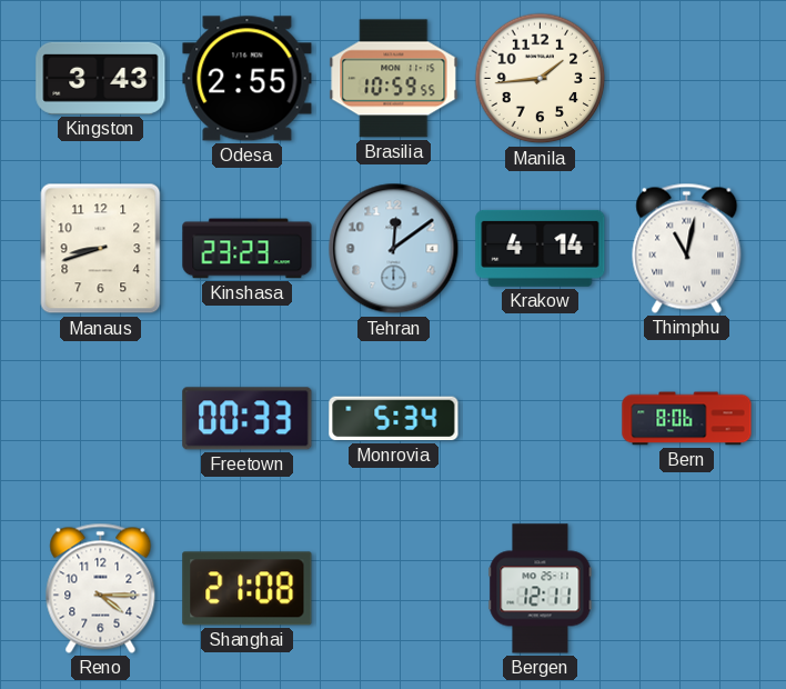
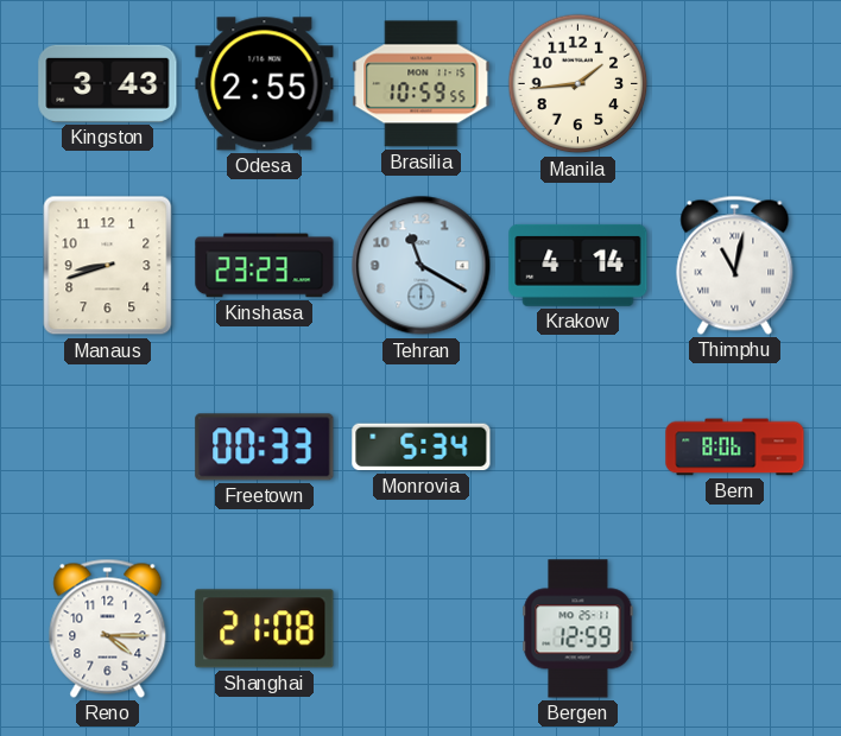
Tehran: 12:09 -> 11:20
Bergen: 12:11 -> 12:59
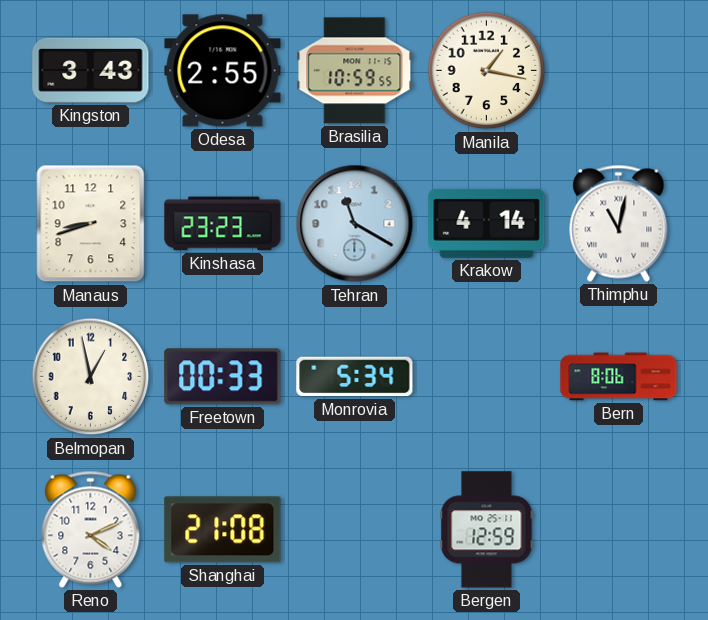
Manila: 1:44 -> 1:17
Belmopan: none -> 12:58
Reno: 4:15 -> 4:11
